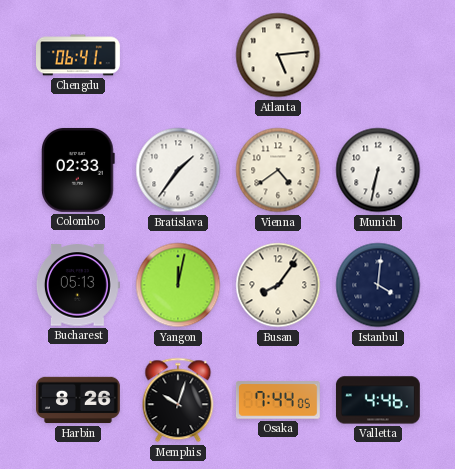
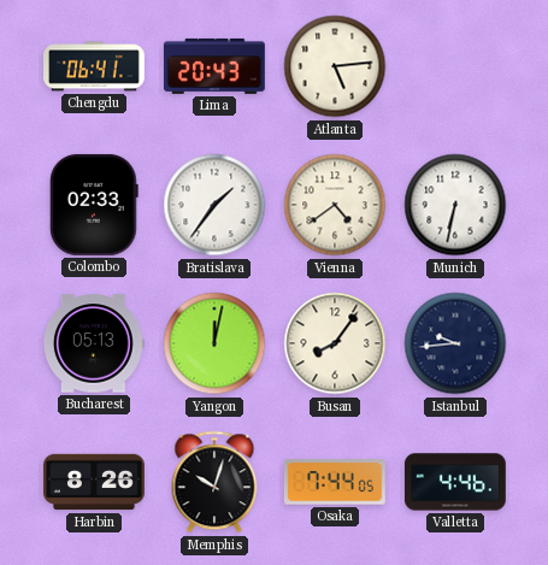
Lima: none -> 20:43
Istanbul: 4:01 -> 9:44
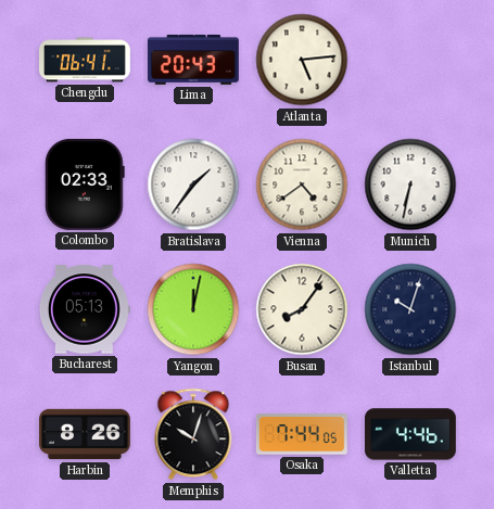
Istanbul: 9:44 -> 10:03
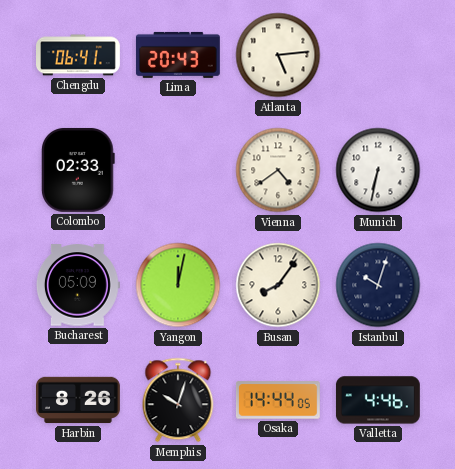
Bratislava: 1:36 -> none
Bucharest: 05:13 -> 05:09
Osaka: 7:44 -> 14:44
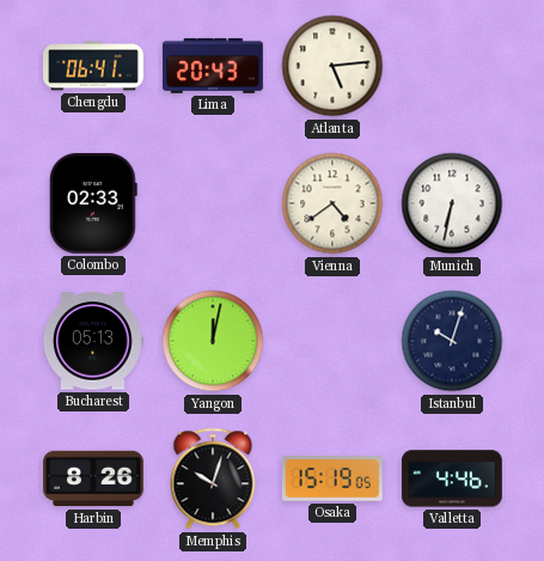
Bucharest: 05:09 -> 05:13
Busan: 8:06 -> none
Osaka: 14:44 -> 15:19
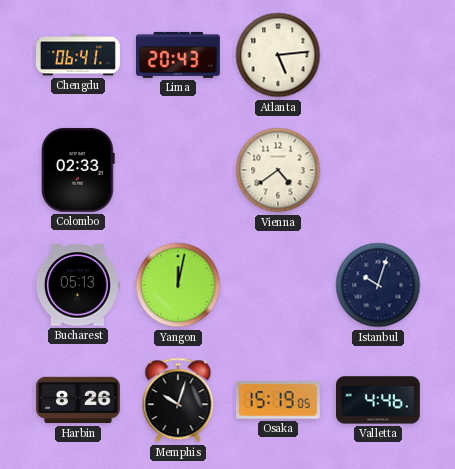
Munich: 6:32 -> none
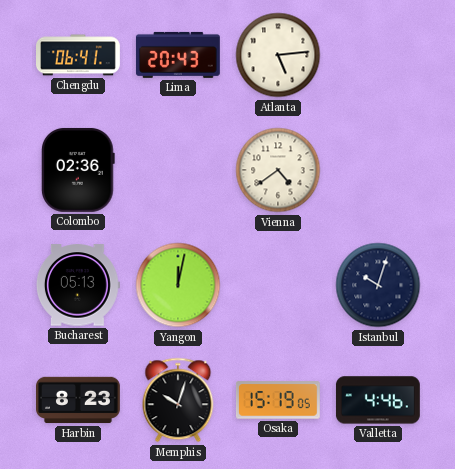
Colombo: 02:33 -> 02:36
Harbin: 8:26 -> 8:23
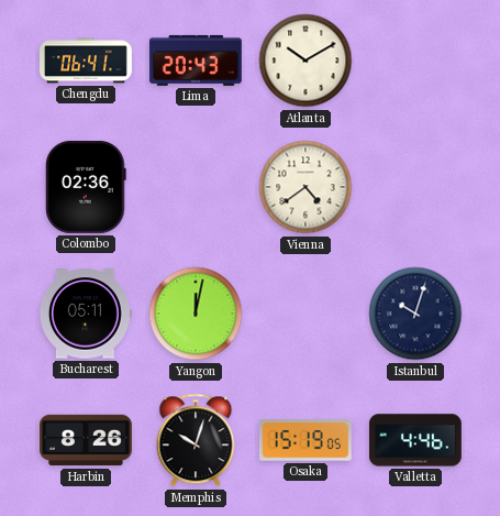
Atlanta: 5:14 -> 10:10
Bucharest: 05:13 -> 05:11
Harbin: 8:23 -> 8:26
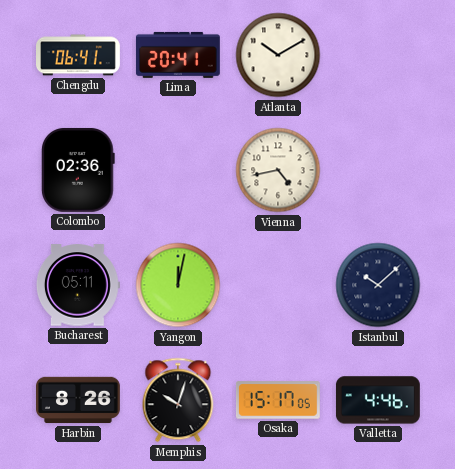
Lima: 20:43 -> 20:41
Vienna: 4:39 -> 4:43
Istanbul: 10:03 -> 10:08
Osaka: 15:19 -> 15:17
